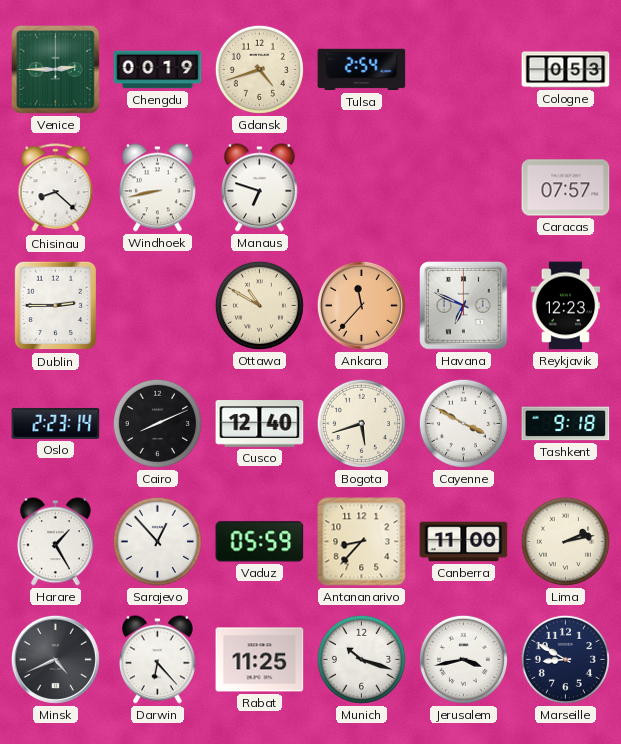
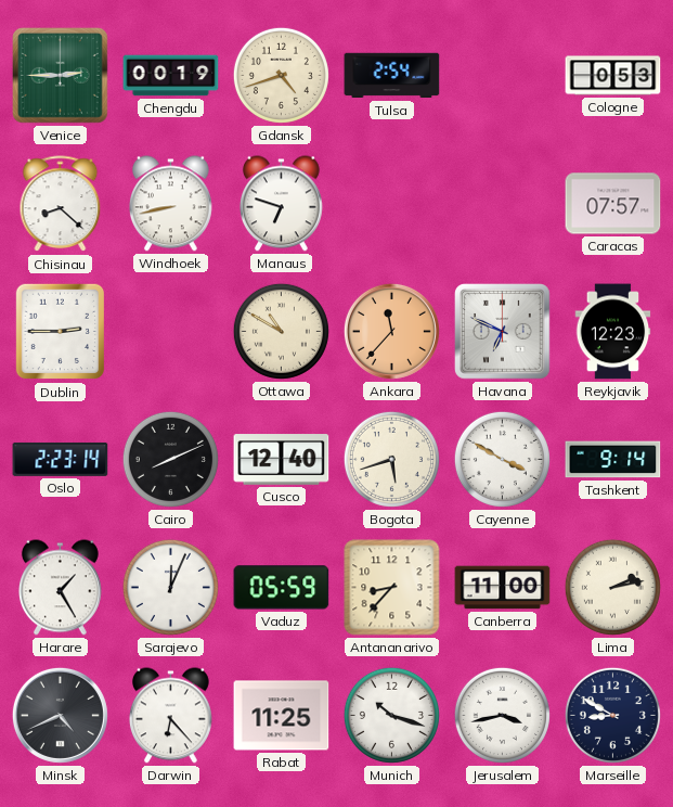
Tashkent: 9:18 -> 9:14
Sarajevo: 12:53 -> 12:04
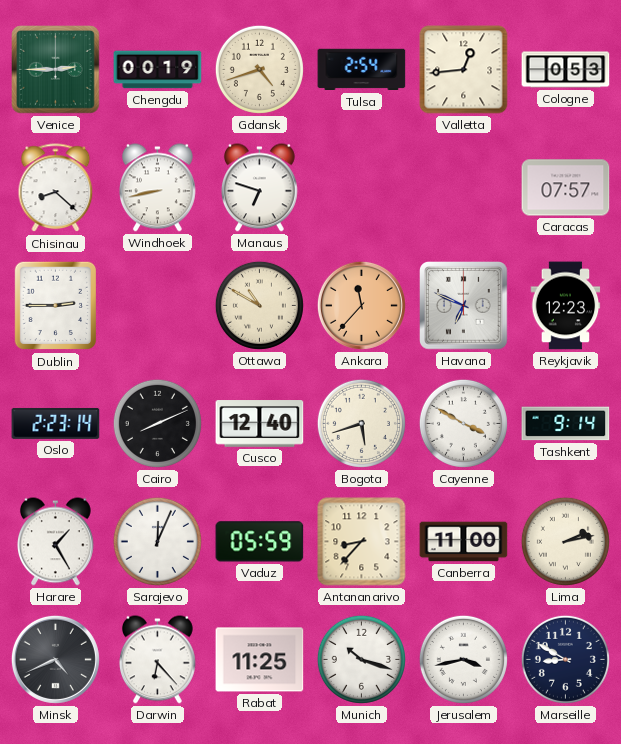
Valletta: none -> 12:44
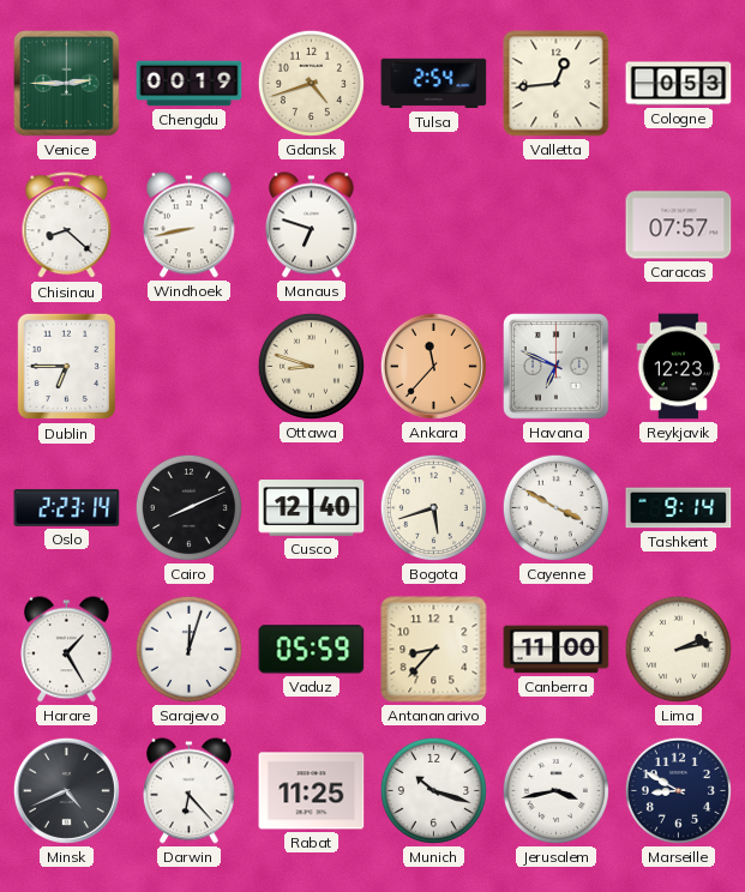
Dublin: 2:45 -> 6:45
Ottawa: 10:50 -> 8:48
Sarajevo: 12:04 -> 12:03
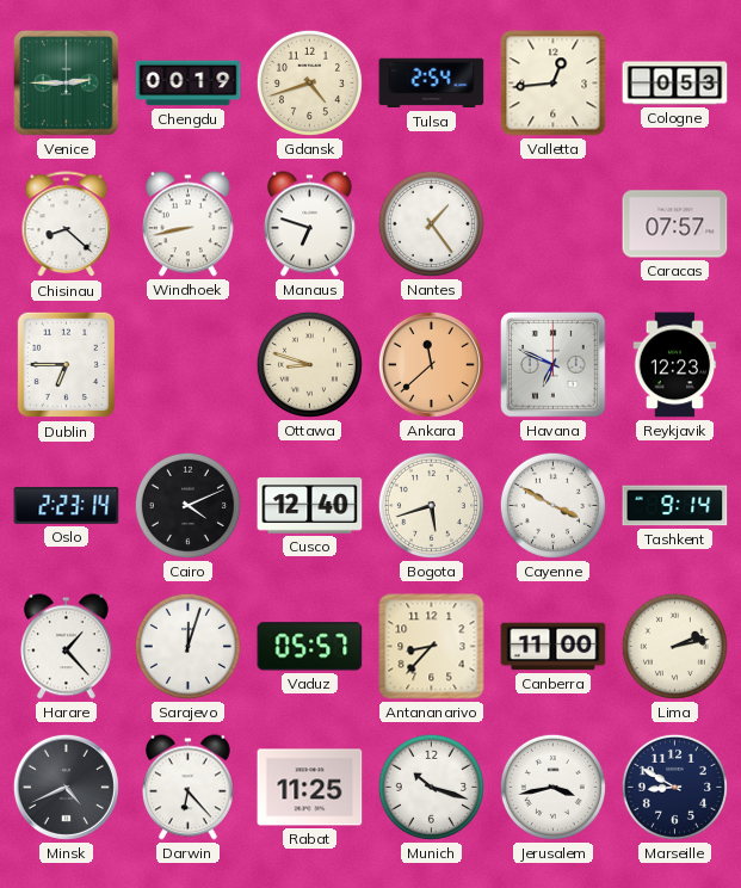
Nantes: none -> 1:24
Ankara: 11:37 -> 11:38
Cairo: 8:11 -> 4:11
Harare: 1:25 -> 1:23
Vaduz: 05:59 -> 05:57
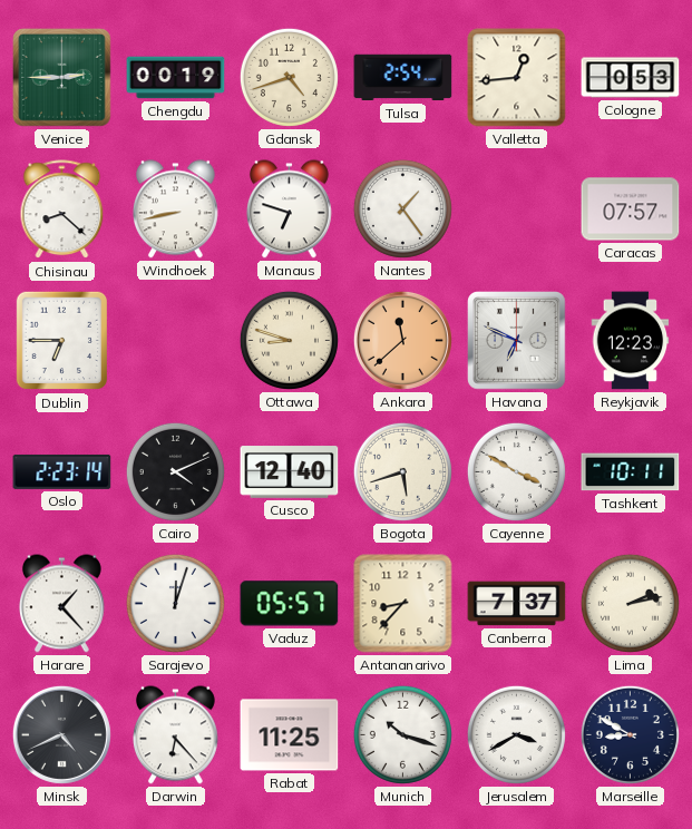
Tashkent: 9:14 -> 10:11
Canberra: 11:00 -> 7:37
Jerusalem: 3:43 -> 3:40
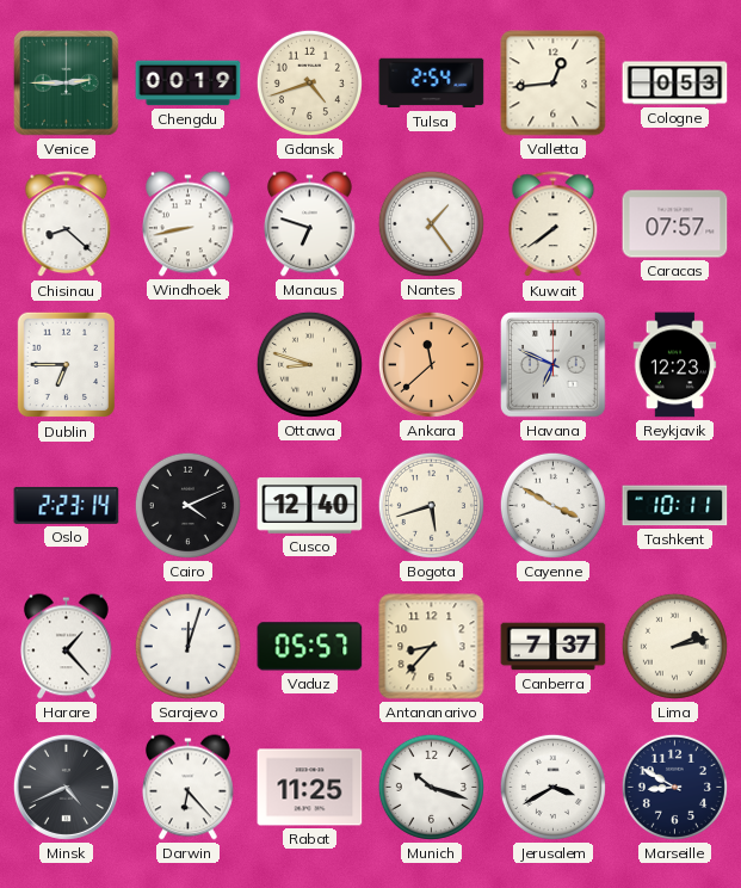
Kuwait: none -> 7:39
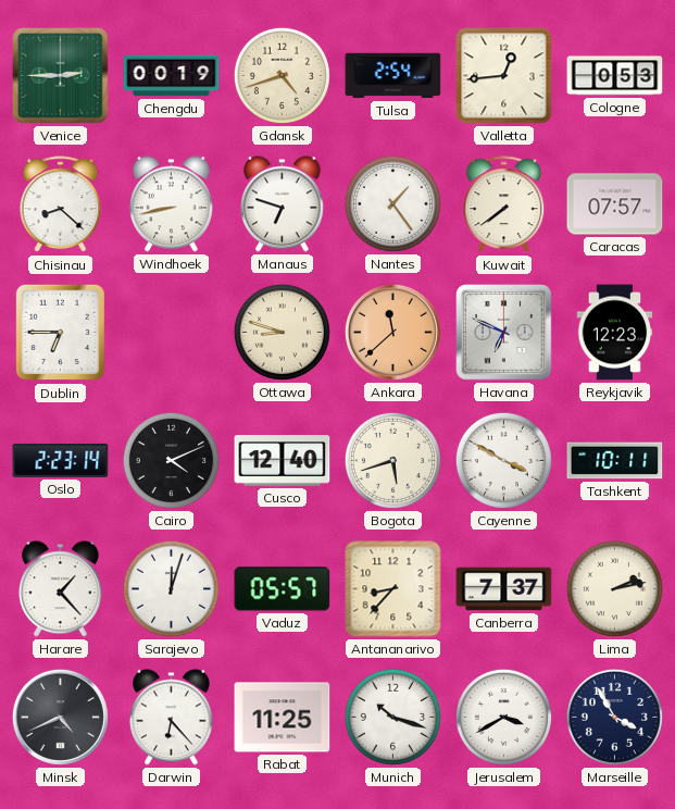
Marseille: 8:50 -> 3:55
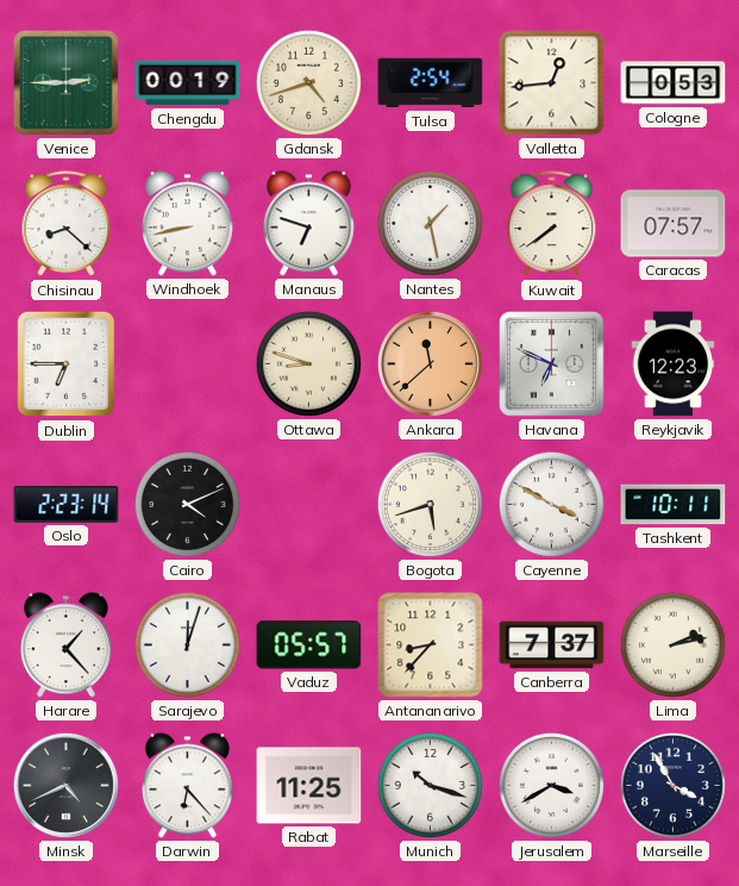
Nantes: 1:24 -> 1:28
Cusco: 12:40 -> none
